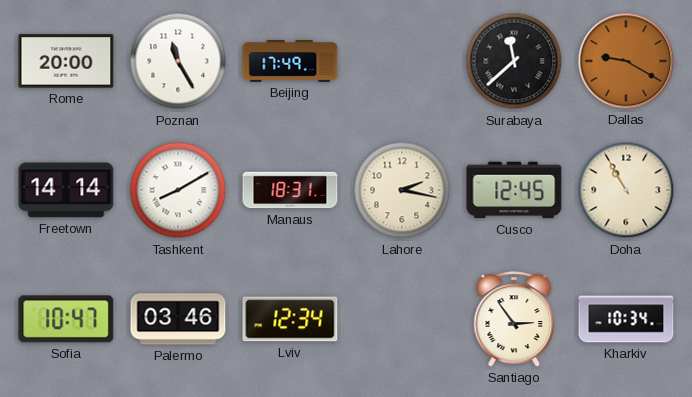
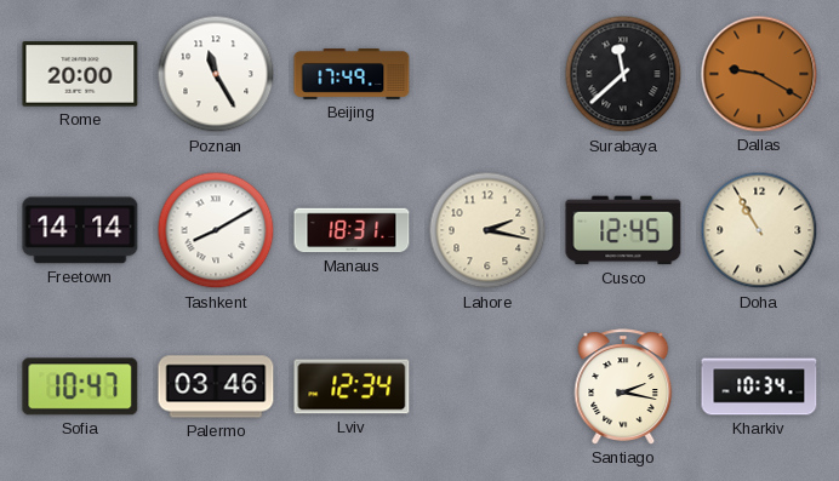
Santiago: 2:54 -> 2:17
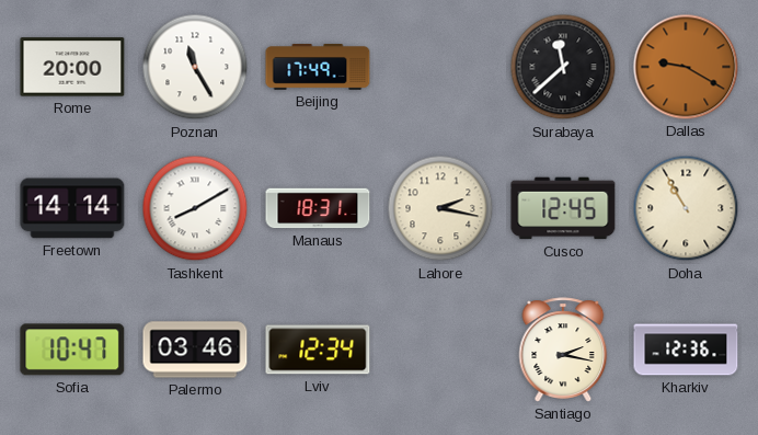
Kharkiv: 10:34 -> 12:36
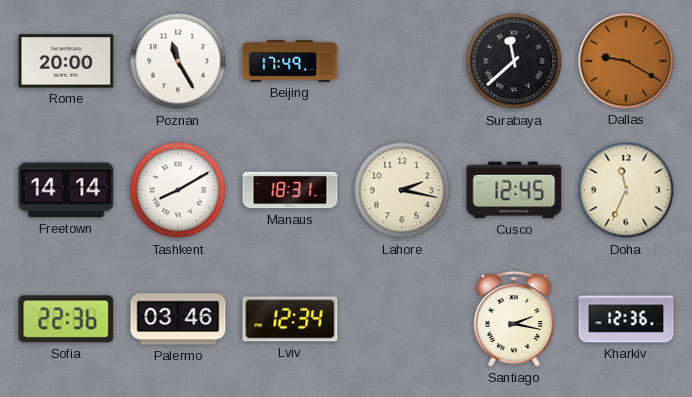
Doha: 10:55 -> 11:34
Sofia: 10:47 -> 22:36
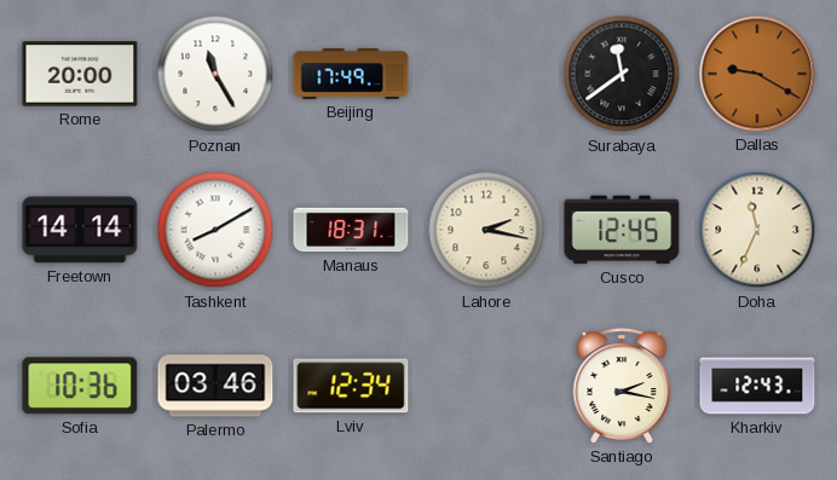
Surabaya: 11:38 -> 11:39
Sofia: 22:36 -> 10:36
Kharkiv: 12:36 -> 12:43
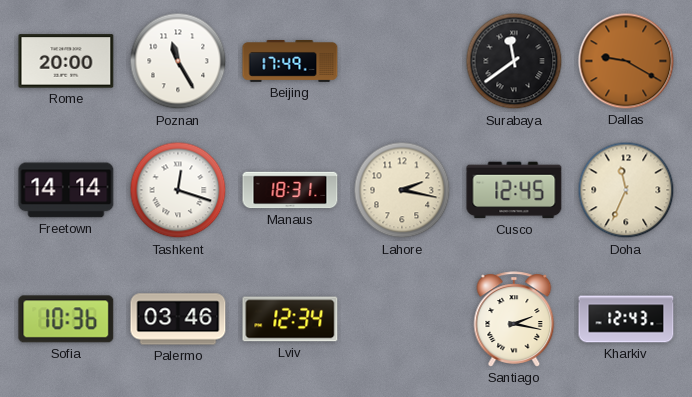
Tashkent: 8:10 -> 12:18
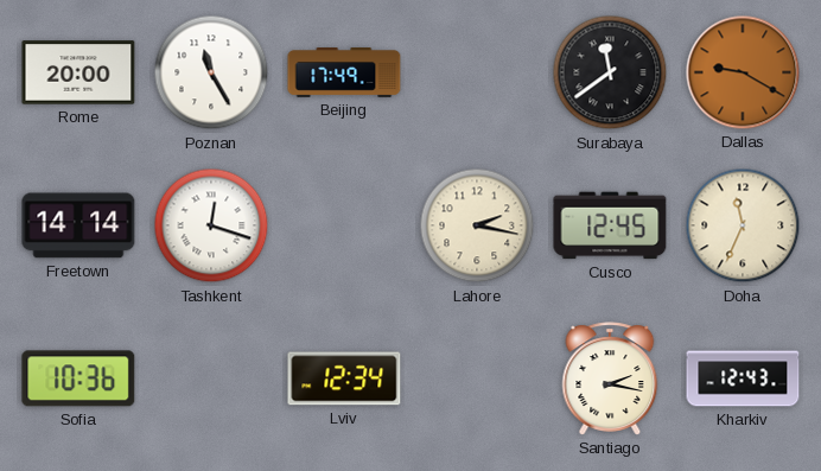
Manaus: 18:31 -> none
Palermo: 03:46 -> none
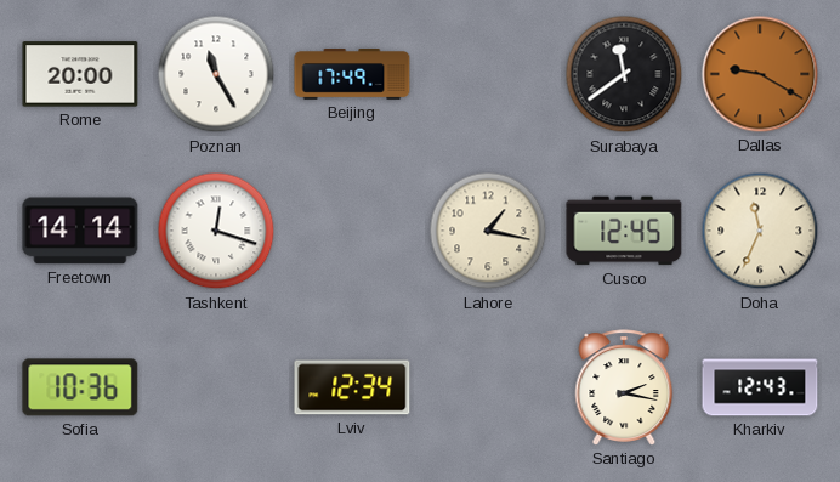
Lahore: 2:17 -> 1:17
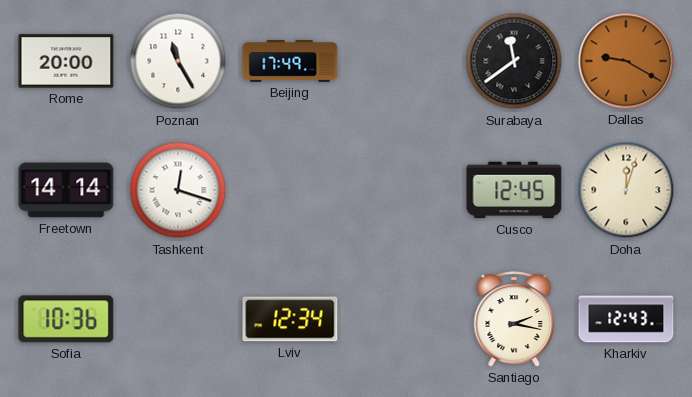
Lahore: 1:17 -> none
Doha: 11:34 -> 12:03
